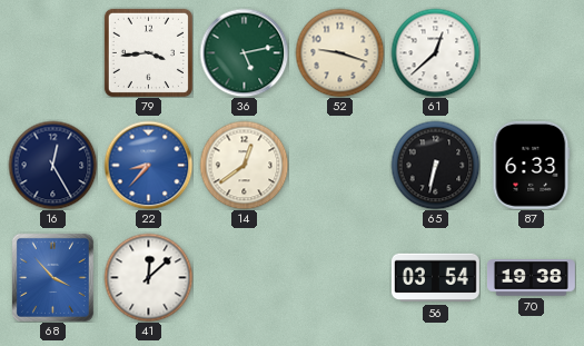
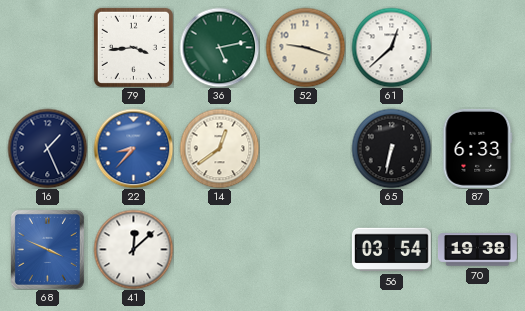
16: 12:25 -> 1:26
68: 3:53 -> 3:49
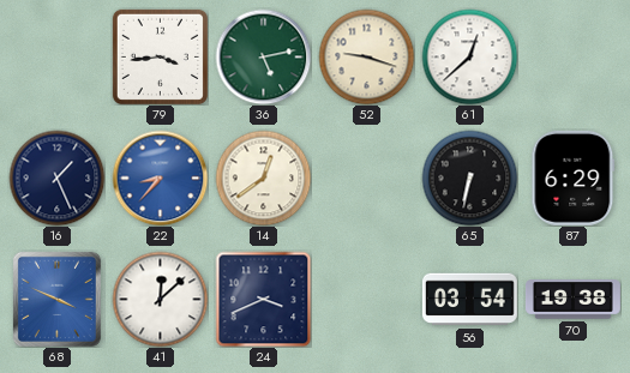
87: 6:33 -> 6:29
24: none -> 3:41
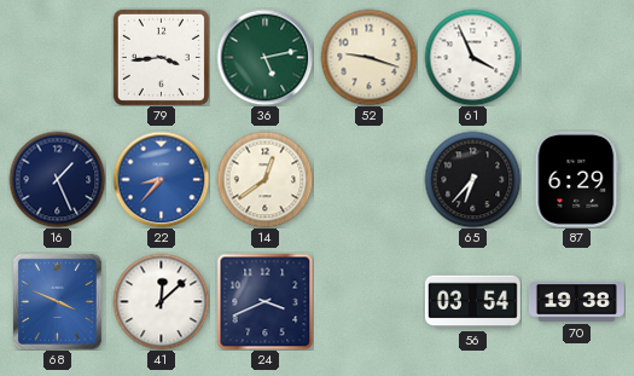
61: 12:38 -> 3:56
65: 6:32 -> 6:37
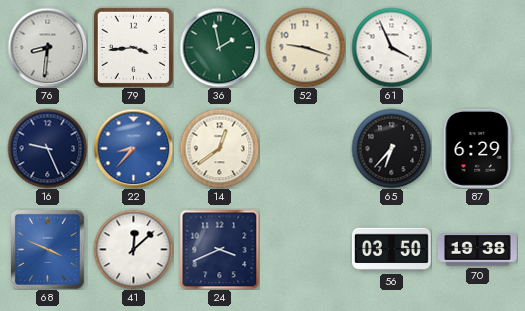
76: none -> 8:31
36: 5:13 -> 1:58
16: 1:26 -> 9:26
56: 03:54 -> 03:50
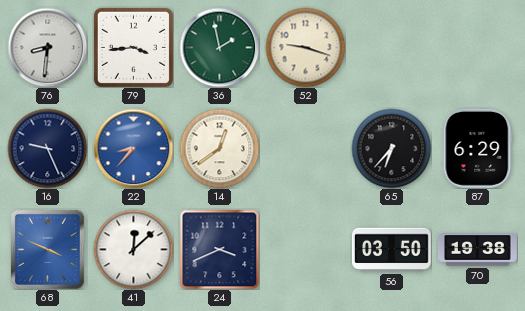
61: 3:56 -> none
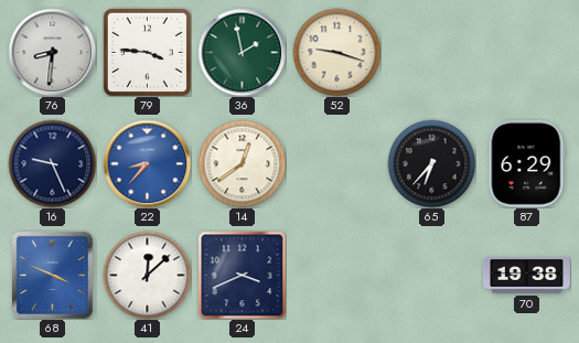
79: 3:44 -> 3:46
56: 03:50 -> none
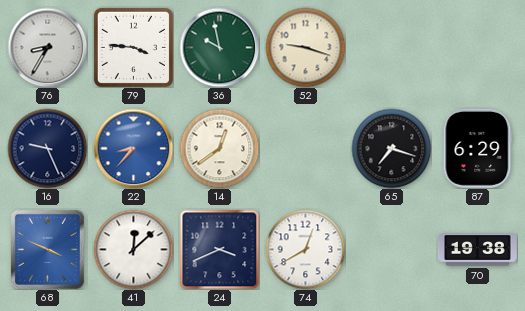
76: 8:31 -> 8:35
36: 1:58 -> 9:58
65: 6:37 -> 7:18
74: none -> 12:40
